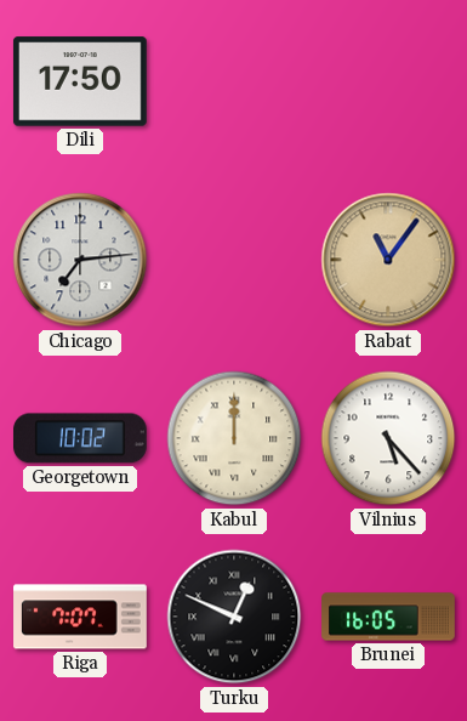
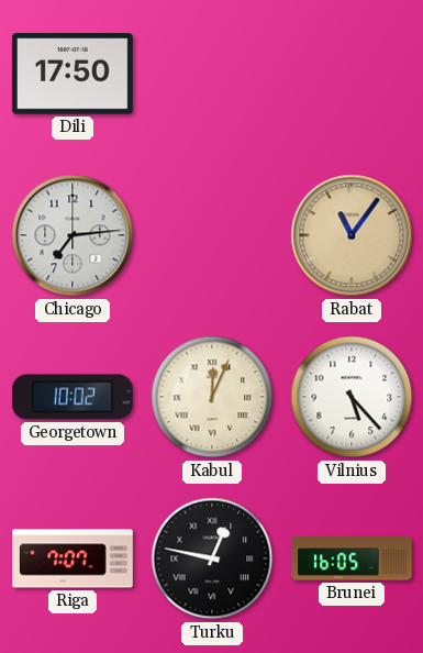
Kabul: 12:00 -> 12:04
Turku: 12:49 -> 12:47
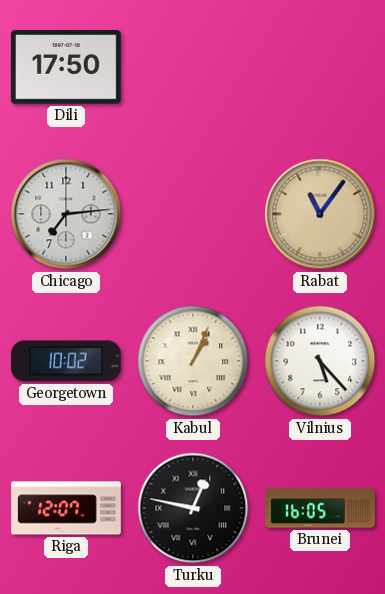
Kabul: 12:04 -> 1:04
Riga: 7:07 -> 12:07
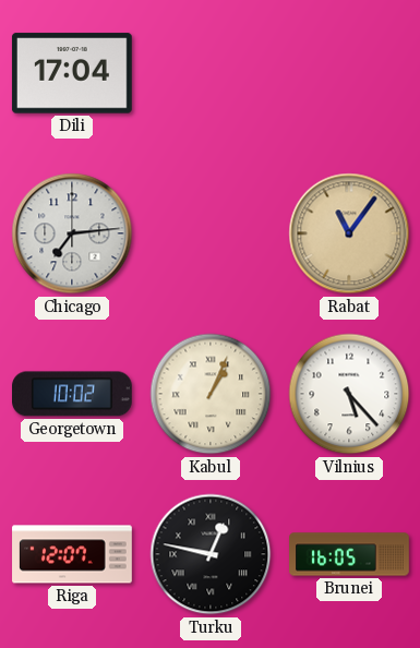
Dili: 17:50 -> 17:04
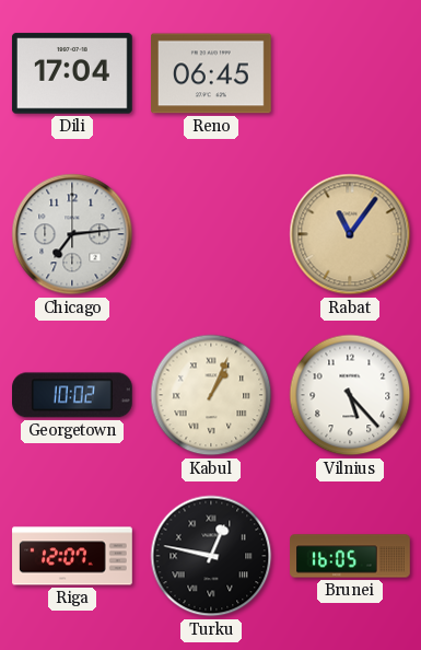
Reno: none -> 06:45
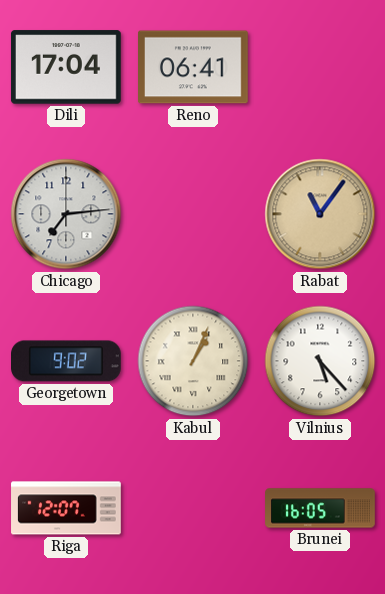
Reno: 06:45 -> 06:41
Georgetown: 10:02 -> 9:02
Turku: 12:47 -> none
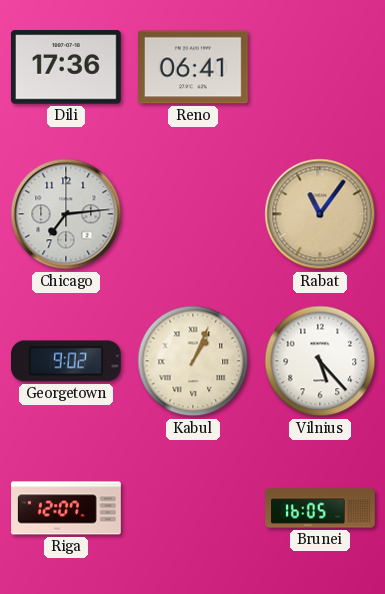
Dili: 17:04 -> 17:36
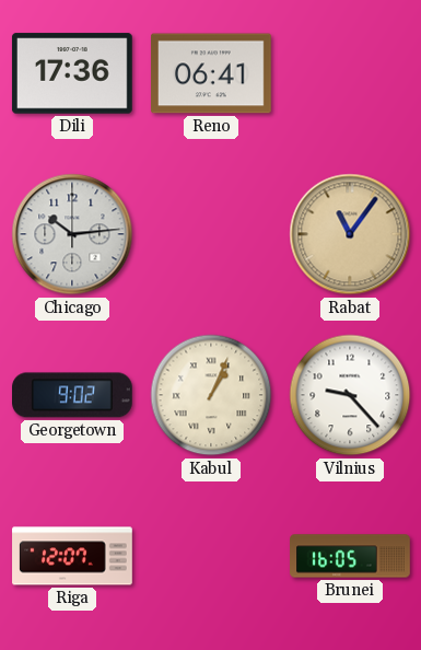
Chicago: 7:14 -> 10:14
Vilnius: 5:23 -> 9:23
